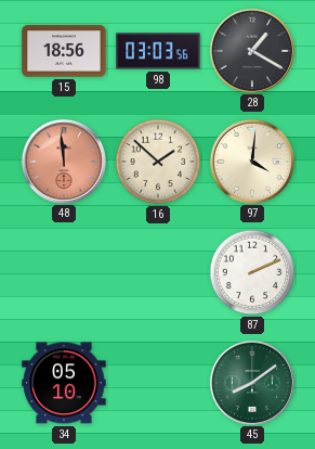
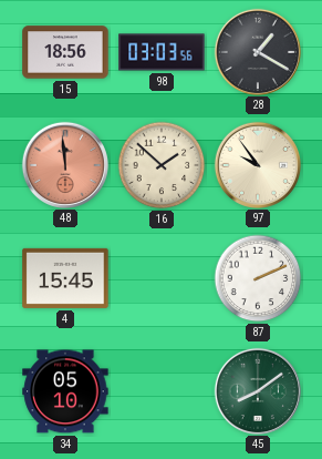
97: 4:01 -> 9:54
4: none -> 15:45
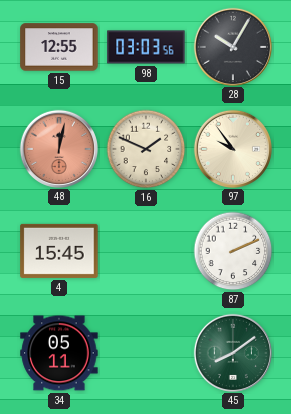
15: 18:56 -> 12:55
28: 1:20 -> 10:05
48: 11:59 -> 12:02
16: 1:52 -> 1:49
34: 05:10 -> 05:11
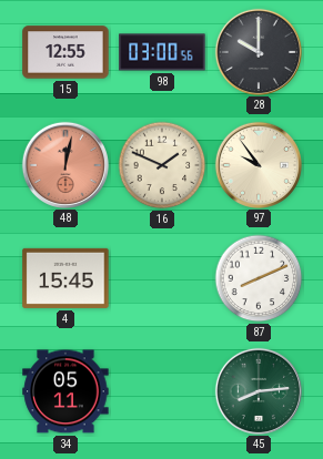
98: 03:03 -> 03:00
28: 10:05 -> 10:00
87: 2:11 -> 8:11
45: 8:09 -> 8:14
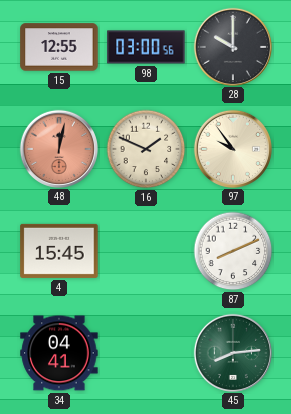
34: 05:11 -> 04:41
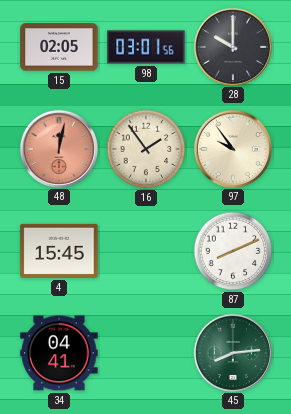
15: 12:55 -> 02:05
98: 03:00 -> 03:01
16: 1:49 -> 1:54
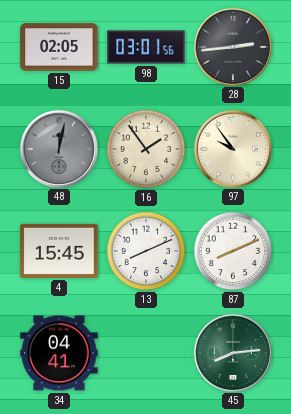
28: 10:00 -> 2:44
48 dial: salmon -> grey
13: none -> 8:11
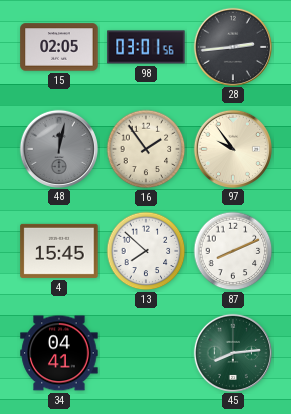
13: 8:11 -> 7:52
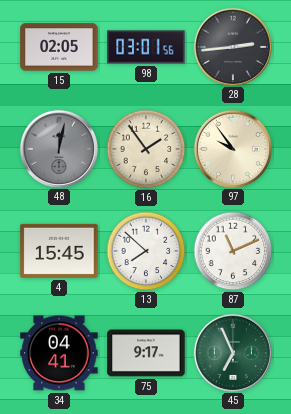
87: 8:11 -> 11:11
75: none -> 9:17
45: 8:14 -> 6:56
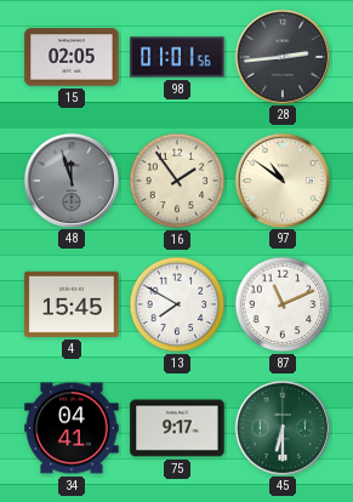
98: 03:01 -> 01:01
48: 12:02 -> 11:57
97: 9:54 -> 10:51
13: 7:52 -> 7:50
45: 6:56 -> 6:30
